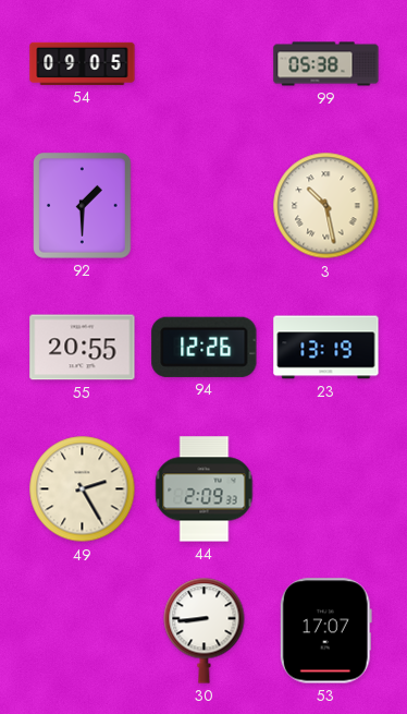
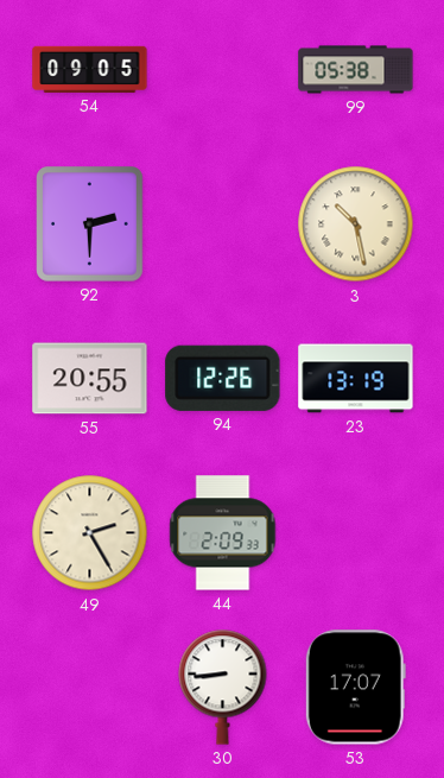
92: 1:30 -> 2:30
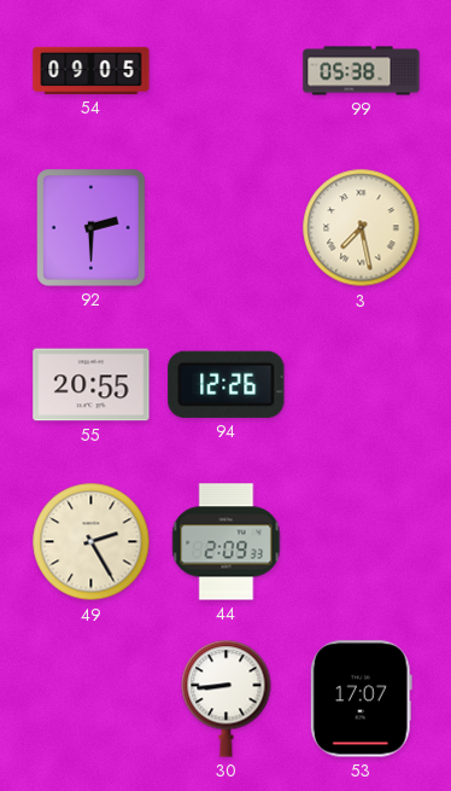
3: 10:28 -> 7:28
23: 13:19 -> none
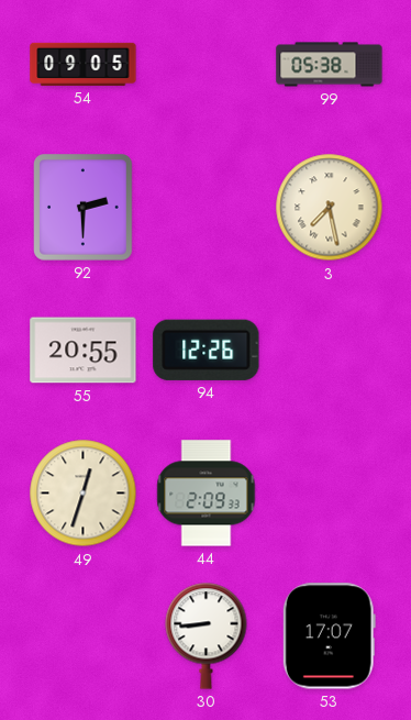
49: 2:25 -> 12:33
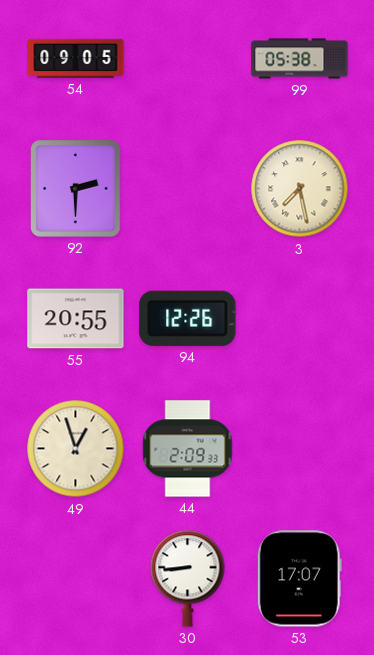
49: 12:33 -> 12:57
